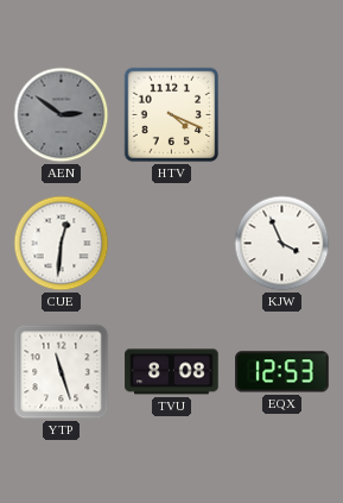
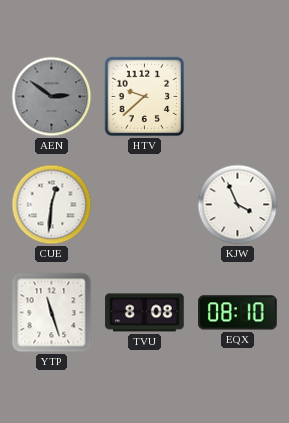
HTV: 4:19 -> 9:38
EQX: 12:53 -> 08:10
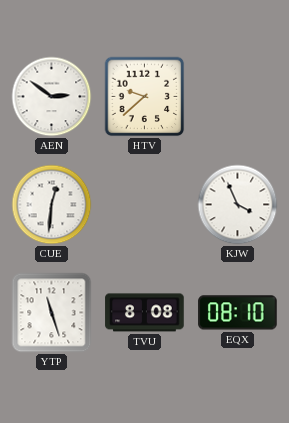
AEN dial: grey -> white
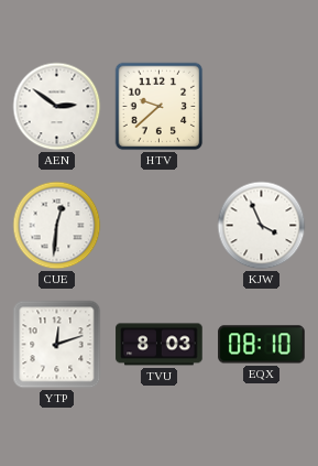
YTP: 11:27 -> 12:12
TVU: 8:08 -> 8:03
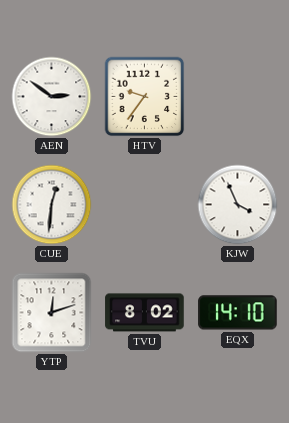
HTV: 9:38 -> 9:36
TVU: 8:03 -> 8:02
EQX: 08:10 -> 14:10
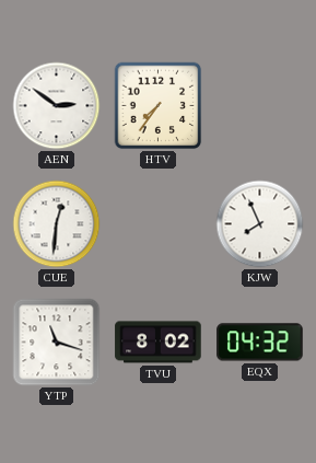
HTV: 9:36 -> 7:36
KJW: 3:56 -> 7:56
YTP: 12:12 -> 11:18
EQX: 14:10 -> 04:32
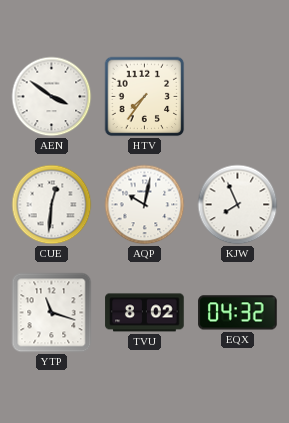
AEN: 2:51 -> 3:51
AQP: none -> 10:02
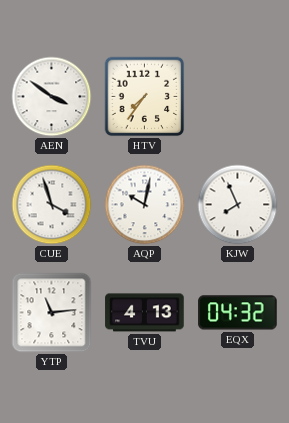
CUE: 12:31 -> 3:57
YTP: 11:18 -> 11:14
TVU: 8:02 -> 4:13
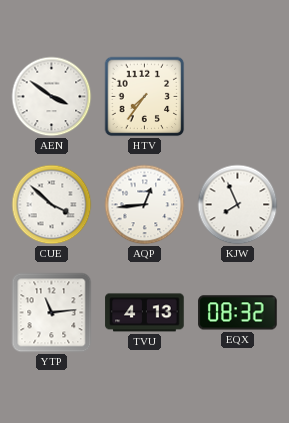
CUE: 3:57 -> 3:52
AQP: 10:02 -> 12:44
EQX: 04:32 -> 08:32
